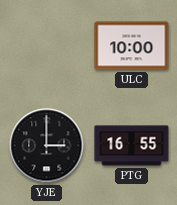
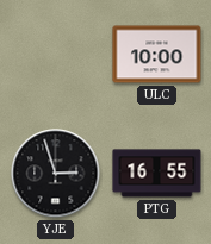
YJE: 3:00 -> 2:57
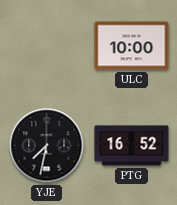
YJE: 2:57 -> 7:32
PTG: 16:55 -> 16:52
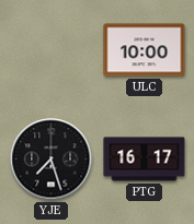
YJE: 7:32 -> 7:27
PTG: 16:52 -> 16:17
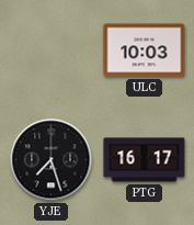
ULC: 10:00 -> 10:03
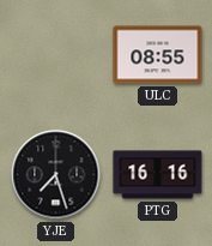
ULC: 10:03 -> 08:55
PTG: 16:17 -> 16:16
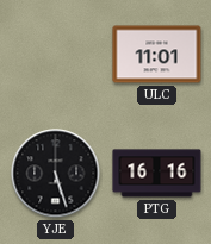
ULC: 08:55 -> 11:01
YJE: 7:27 -> 5:27
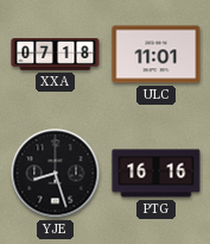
XXA: none -> 07:18
YJE: 5:27 -> 8:27
